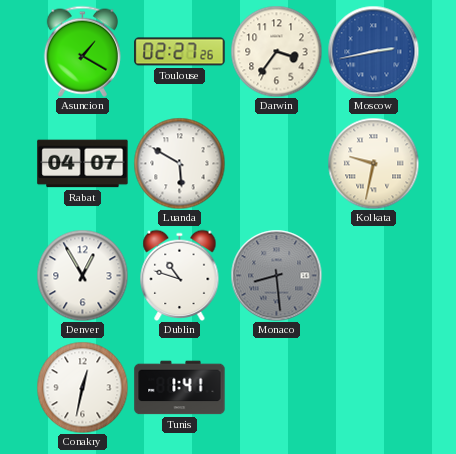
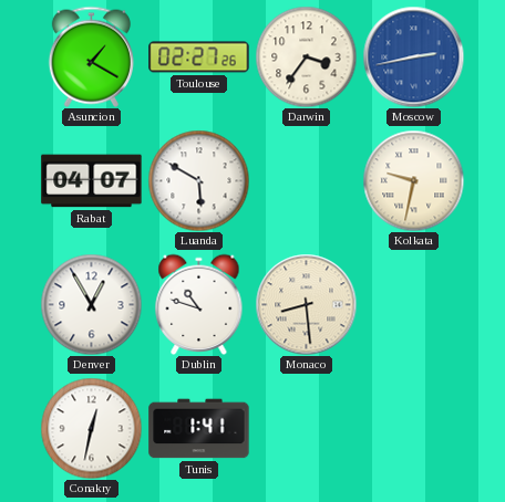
Monaco dial: grey -> cream
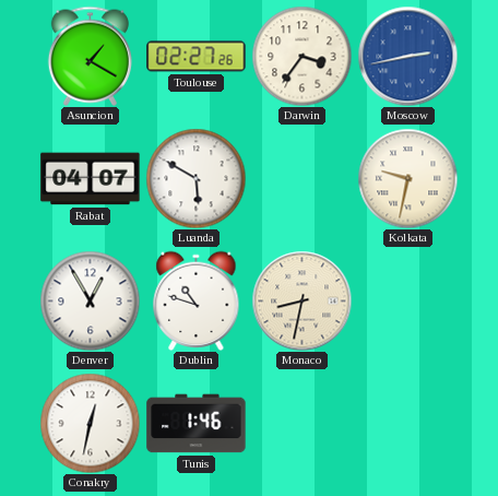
Monaco: 8:29 -> 8:32
Tunis: 1:41 -> 1:46
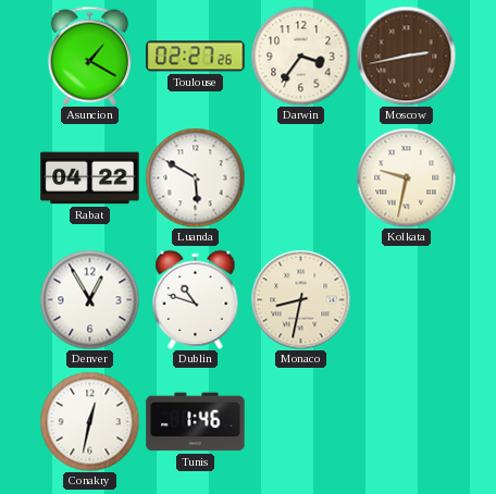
Moscow dial: blue -> brown
Rabat: 04:07 -> 04:22
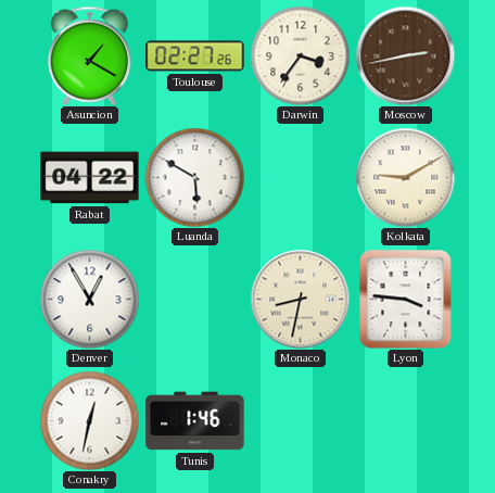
Kolkata: 9:32 -> 9:10
Dublin: 10:48 -> none
Lyon: none -> 3:46
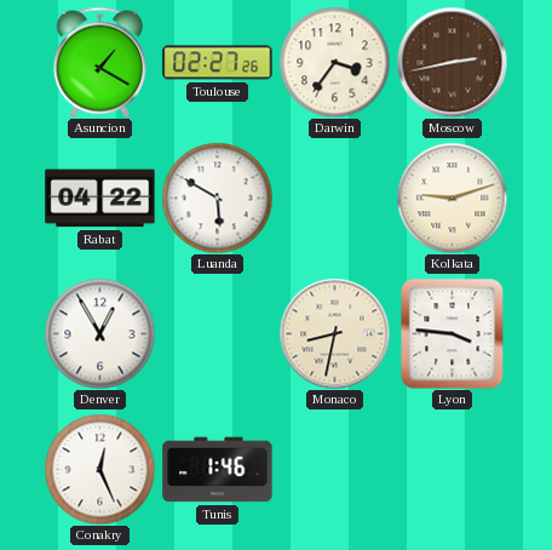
Kolkata: 9:10 -> 9:12
Conakry: 12:32 -> 12:26
